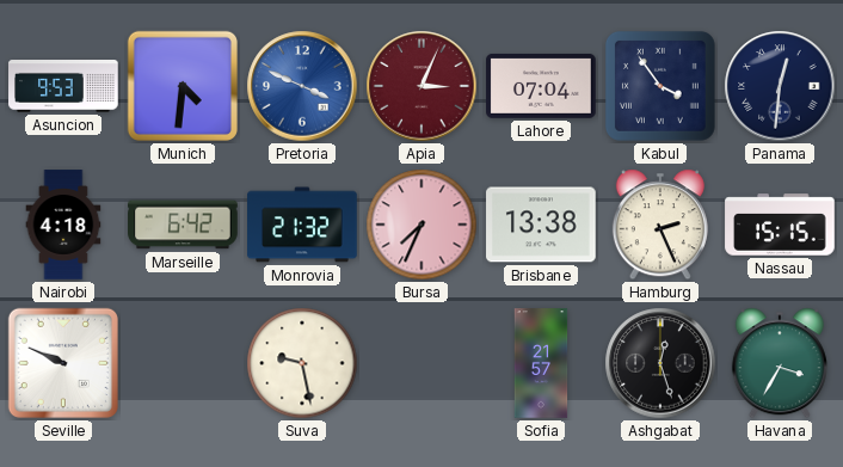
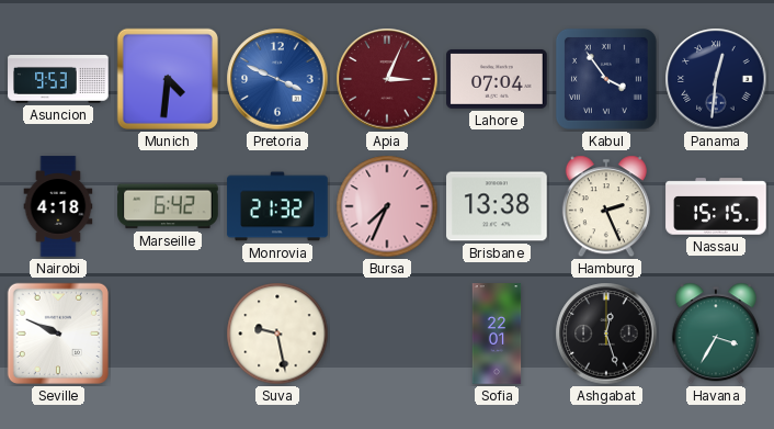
Sofia: 21:57 -> 22:01
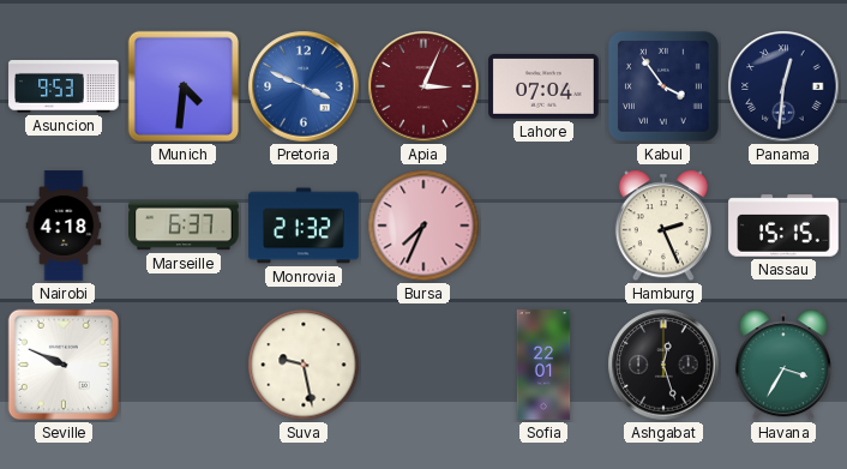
Marseille: 6:42 -> 6:37
Brisbane: 13:38 -> none
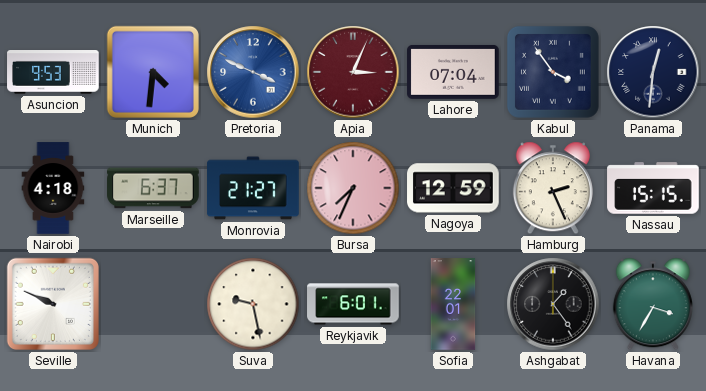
Monrovia: 21:32 -> 21:27
Nagoya: none -> 12:59
Reykjavik: none -> 6:01
Ashgabat: 12:27 -> 1:24
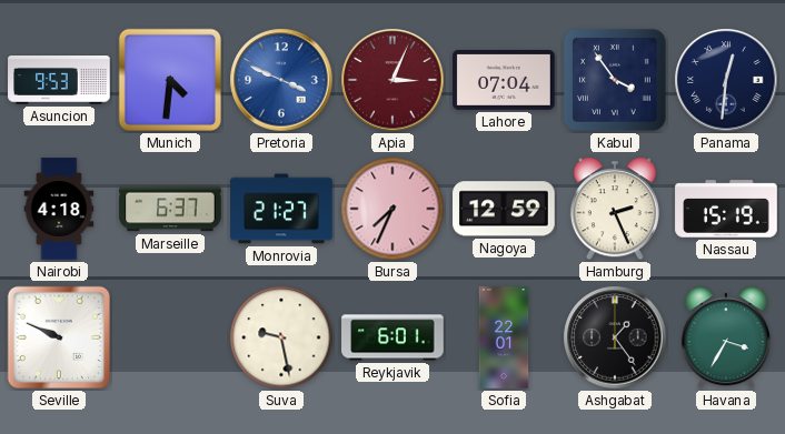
Nassau: 15:15 -> 15:19
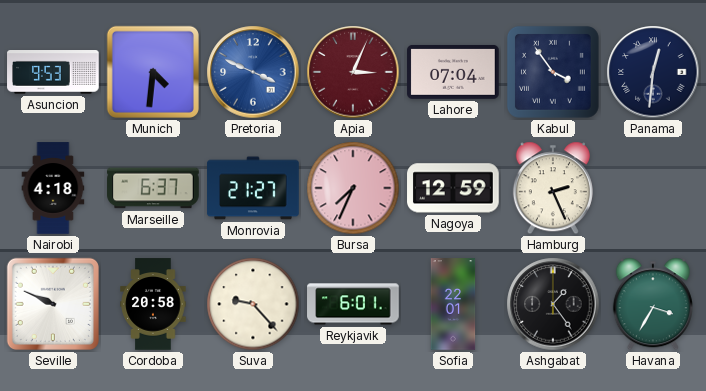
Nassau: 15:19 -> none
Cordoba: none -> 20:58
Suva: 9:28 -> 9:23
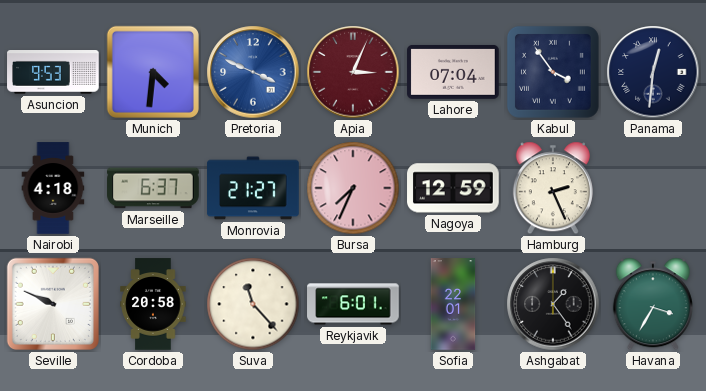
Suva: 9:23 -> 11:23
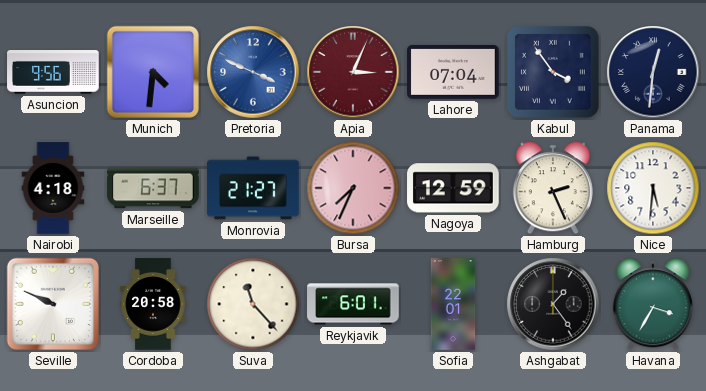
Asuncion: 9:53 -> 9:56
Nice: none -> 5:31
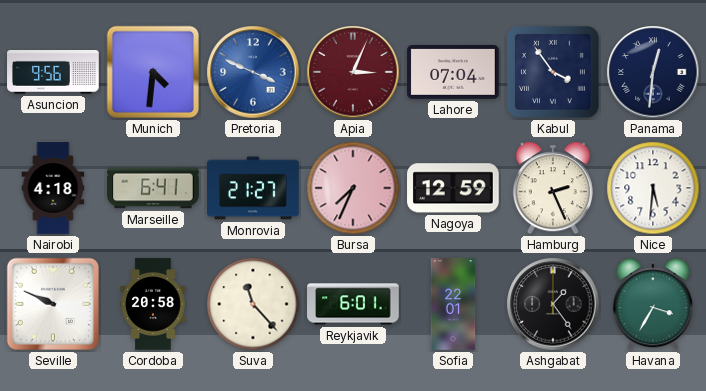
Marseille: 6:37 -> 6:41
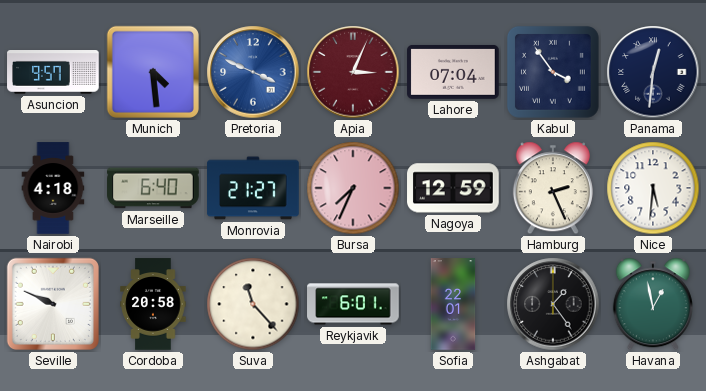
Asuncion: 9:56 -> 9:57
Munich: 4:31 -> 4:29
Marseille: 6:41 -> 6:40
Havana: 3:35 -> 12:58
